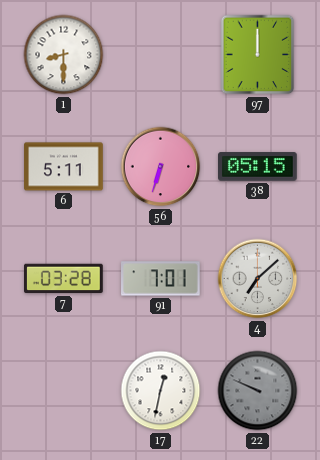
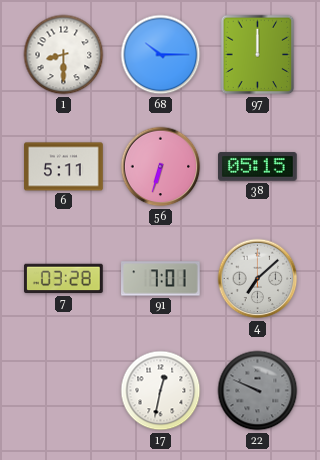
68: none -> 10:15
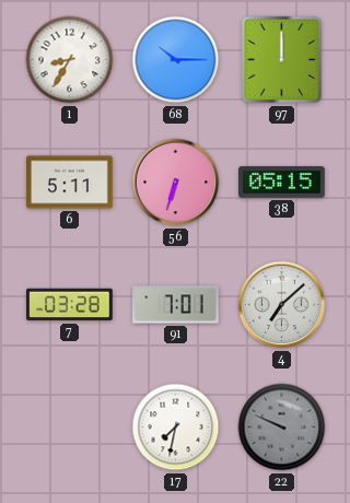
1: 8:30 -> 8:35
17: 12:32 -> 7:32
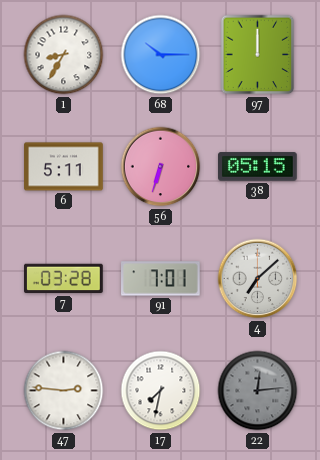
47: none -> 2:46
22: 9:49 -> 12:14
